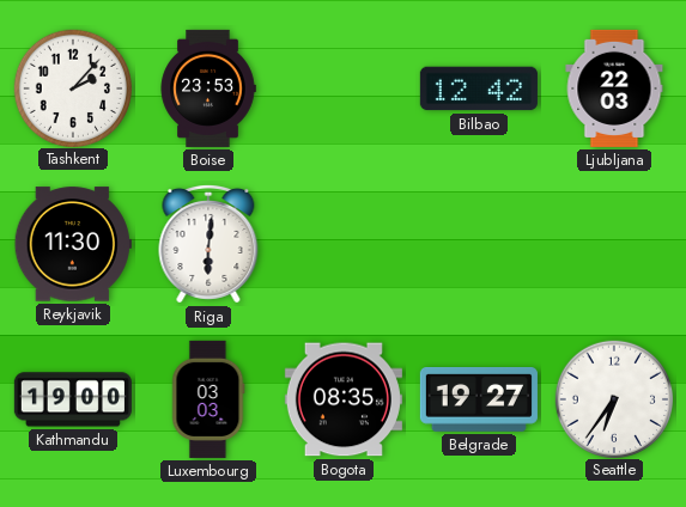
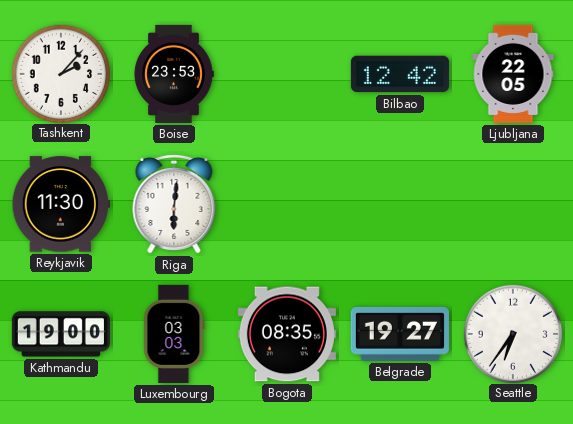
Ljubljana: 22:03 -> 22:05
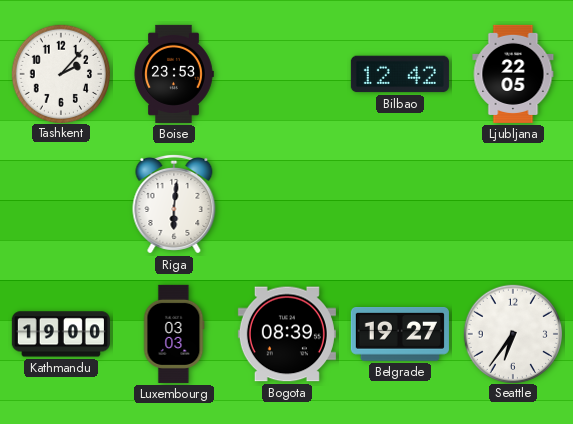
Reykjavik: 11:30 -> none
Bogota: 08:35 -> 08:39
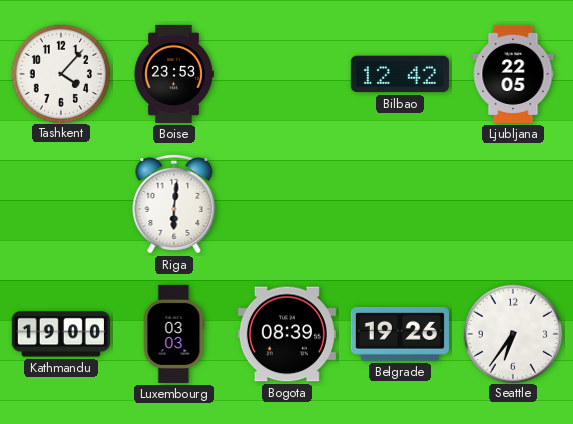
Tashkent: 2:07 -> 4:07
Belgrade: 19:27 -> 19:26
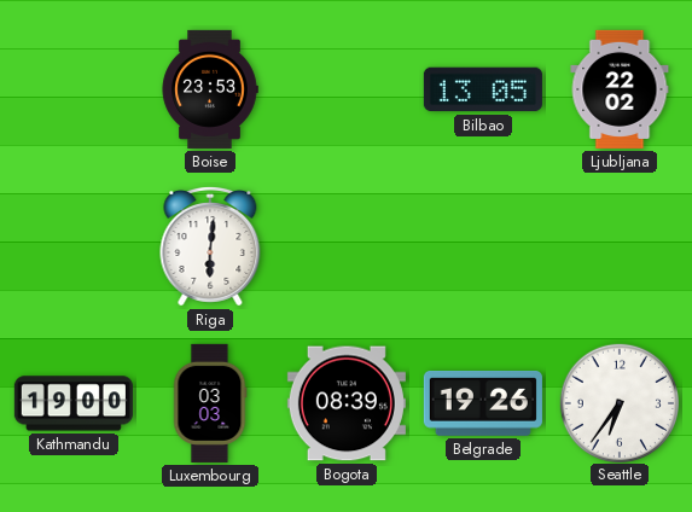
Tashkent: 4:07 -> none
Bilbao: 12:42 -> 13:05
Ljubljana: 22:05 -> 22:02
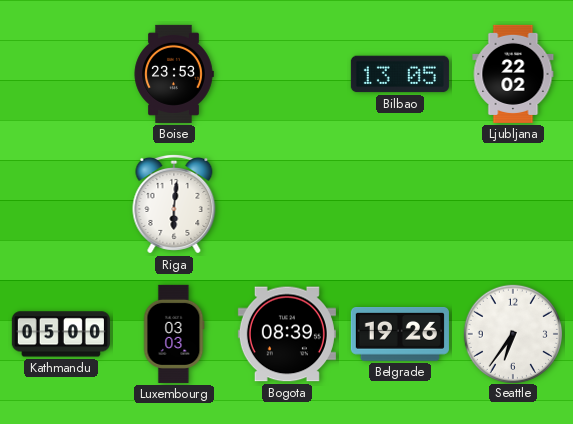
Kathmandu: 19:00 -> 05:00
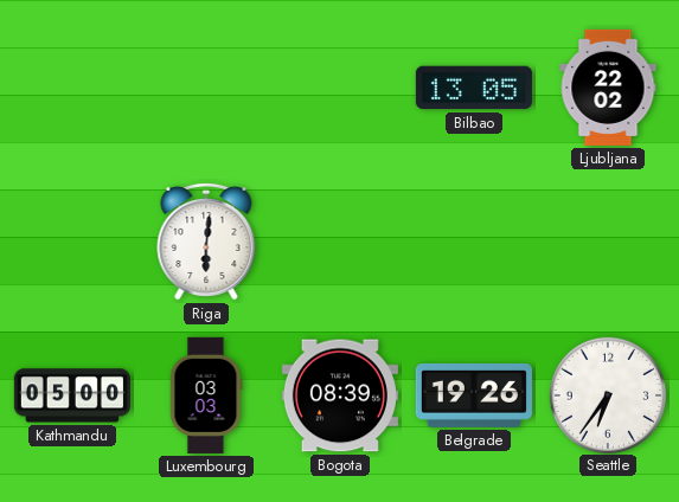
Boise: 23:53 -> none
